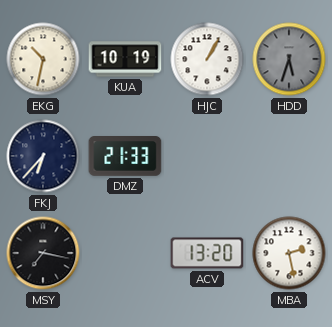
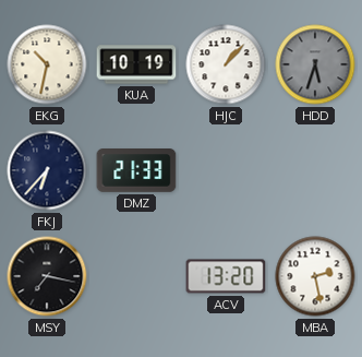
HJC: 1:05 -> 1:07
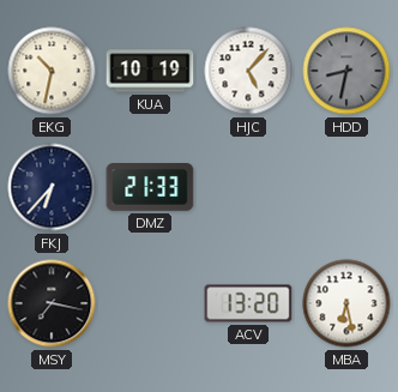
HJC: 1:07 -> 5:07
HDD: 5:33 -> 8:32
MBA: 2:28 -> 6:28
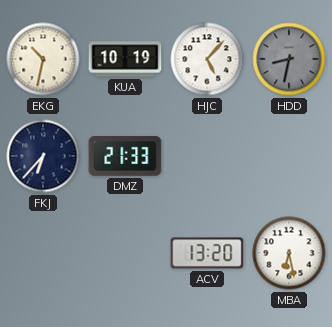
MSY: 7:17 -> none
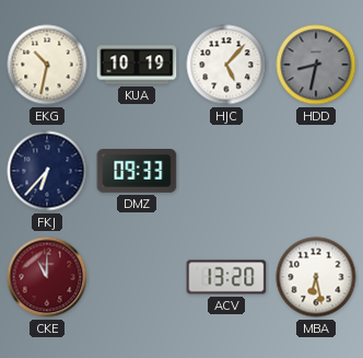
DMZ: 21:33 -> 09:33
CKE: none -> 11:00
